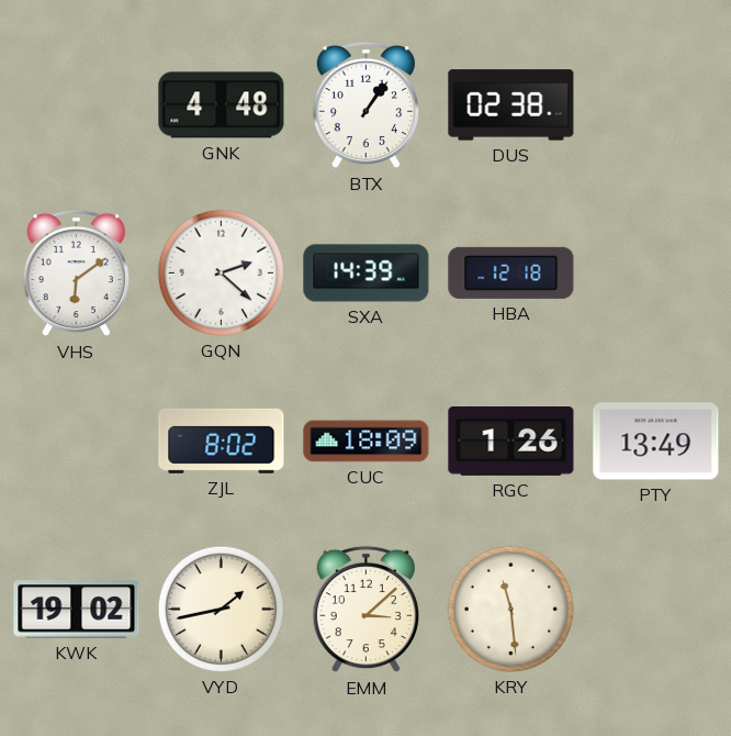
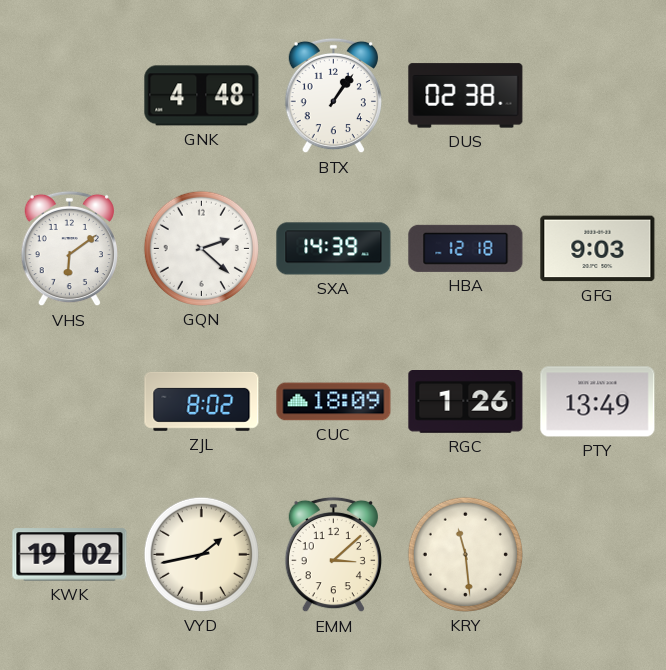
GFG: none -> 9:03
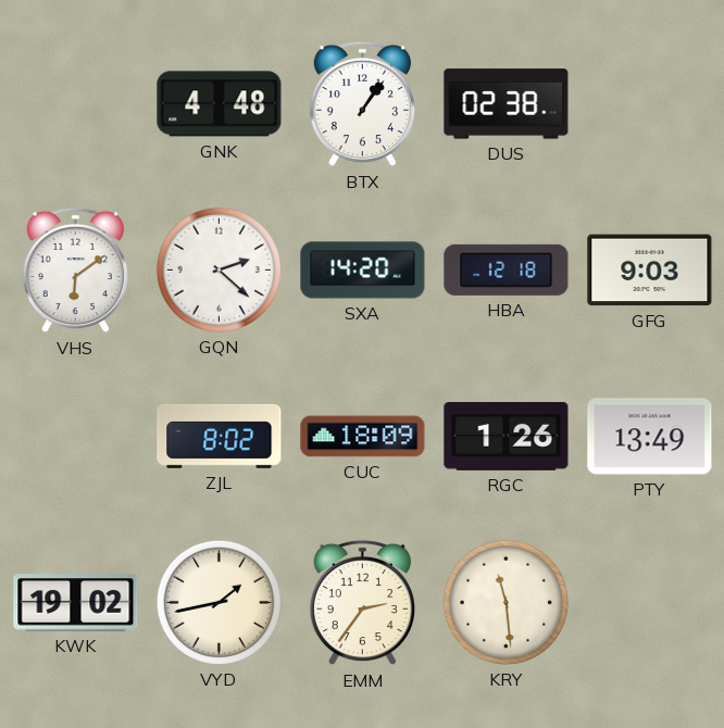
SXA: 14:39 -> 14:20
EMM: 3:08 -> 2:36
